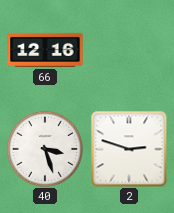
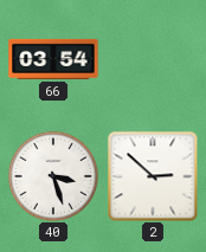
66: 12:16 -> 03:54
2: 2:48 -> 2:52
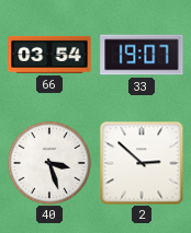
33: none -> 19:07
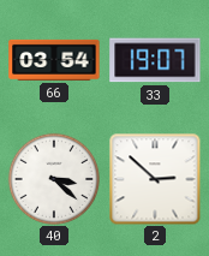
40: 3:27 -> 3:22
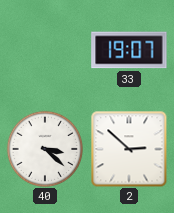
66: 03:54 -> none
